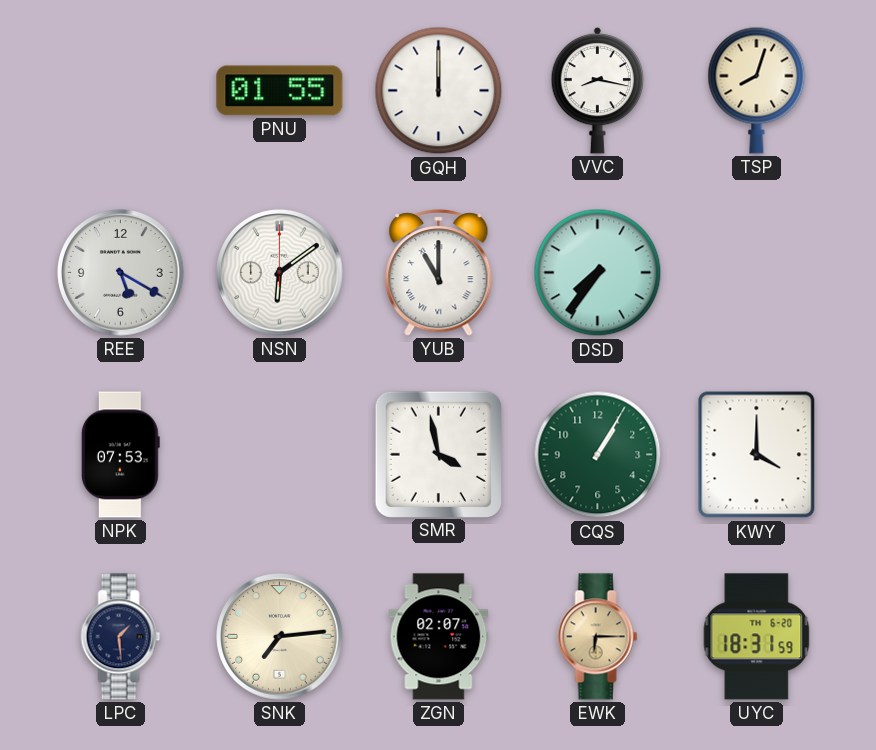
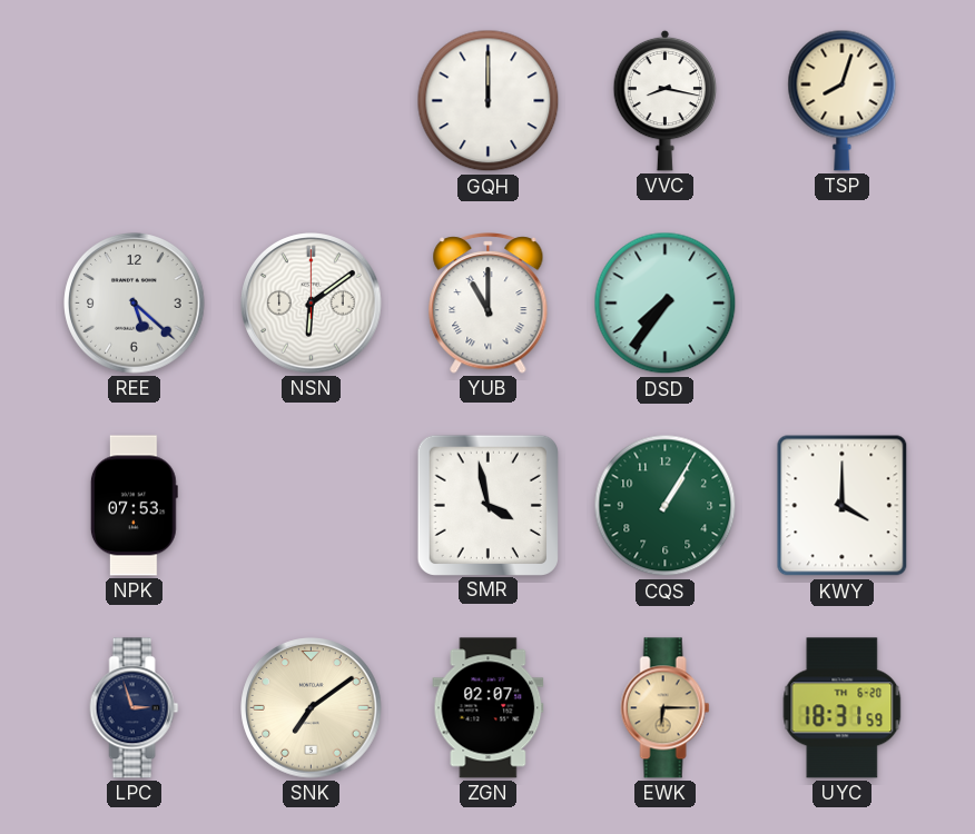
PNU: 01:55 -> none
REE: 5:20 -> 5:22
LPC: 1:29 -> 2:57
SNK: 7:14 -> 7:09
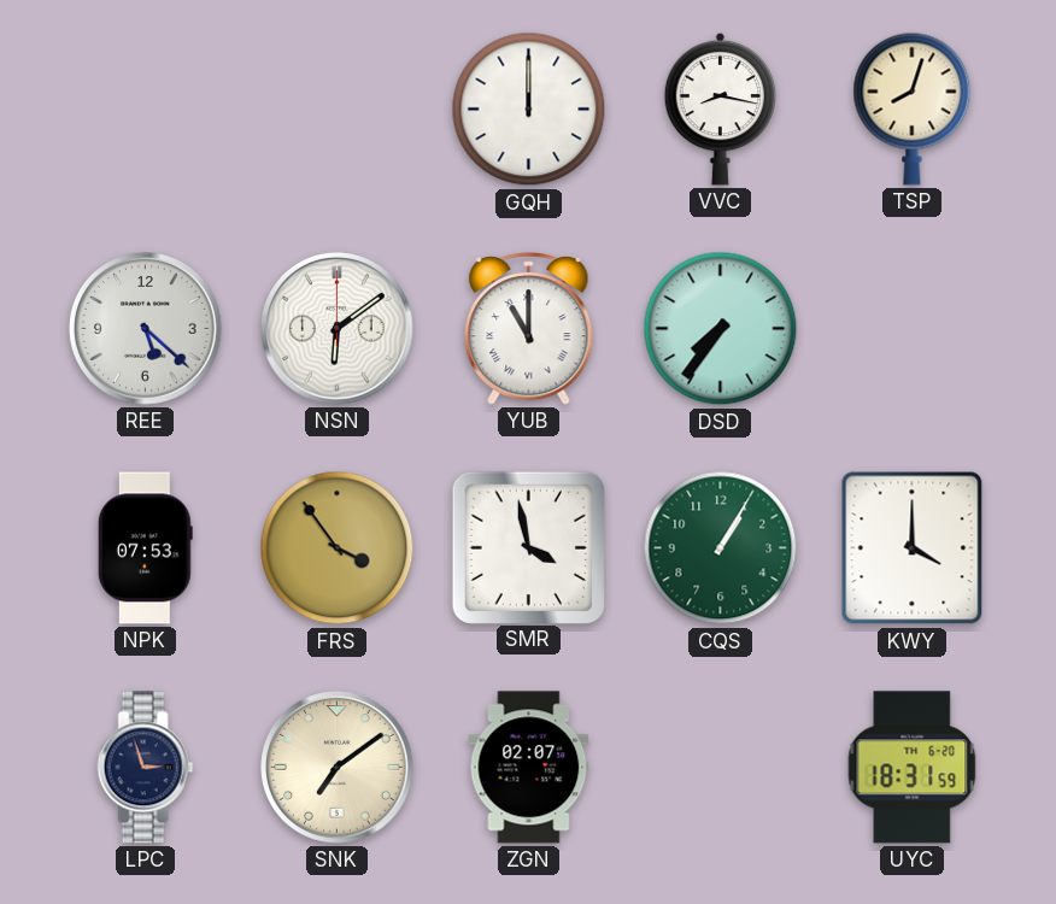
FRS: none -> 3:54
EWK: 6:15 -> none
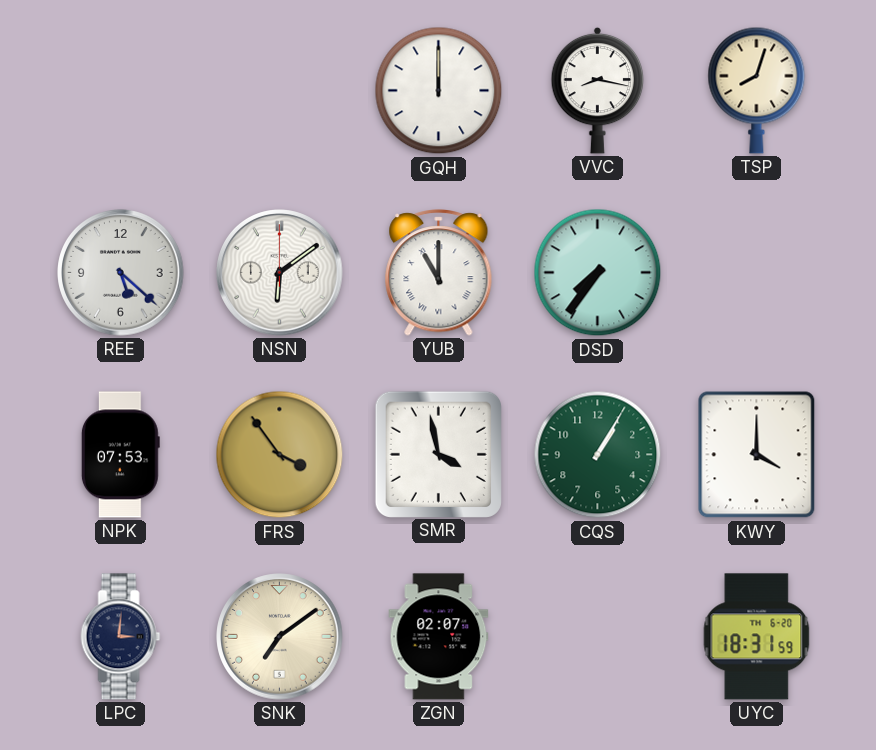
LPC: 2:57 -> 3:01
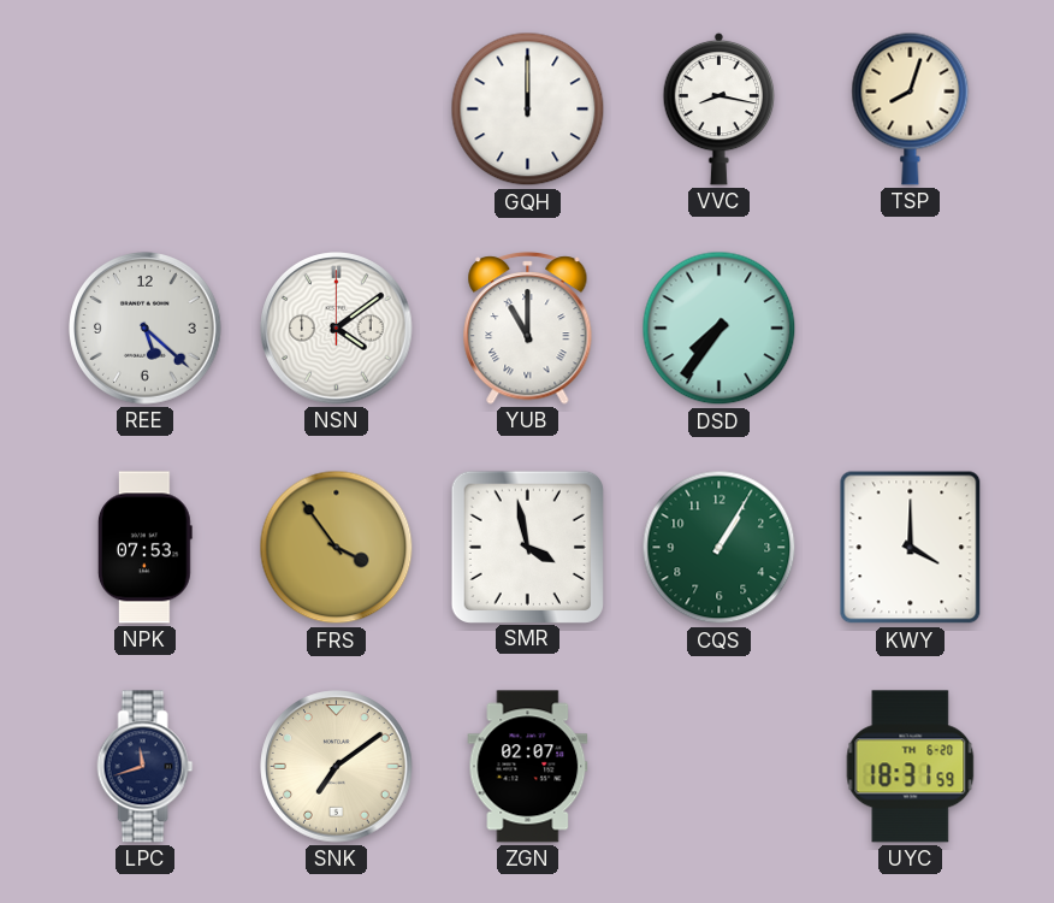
NSN: 6:09 -> 4:09
LPC: 3:01 -> 11:42
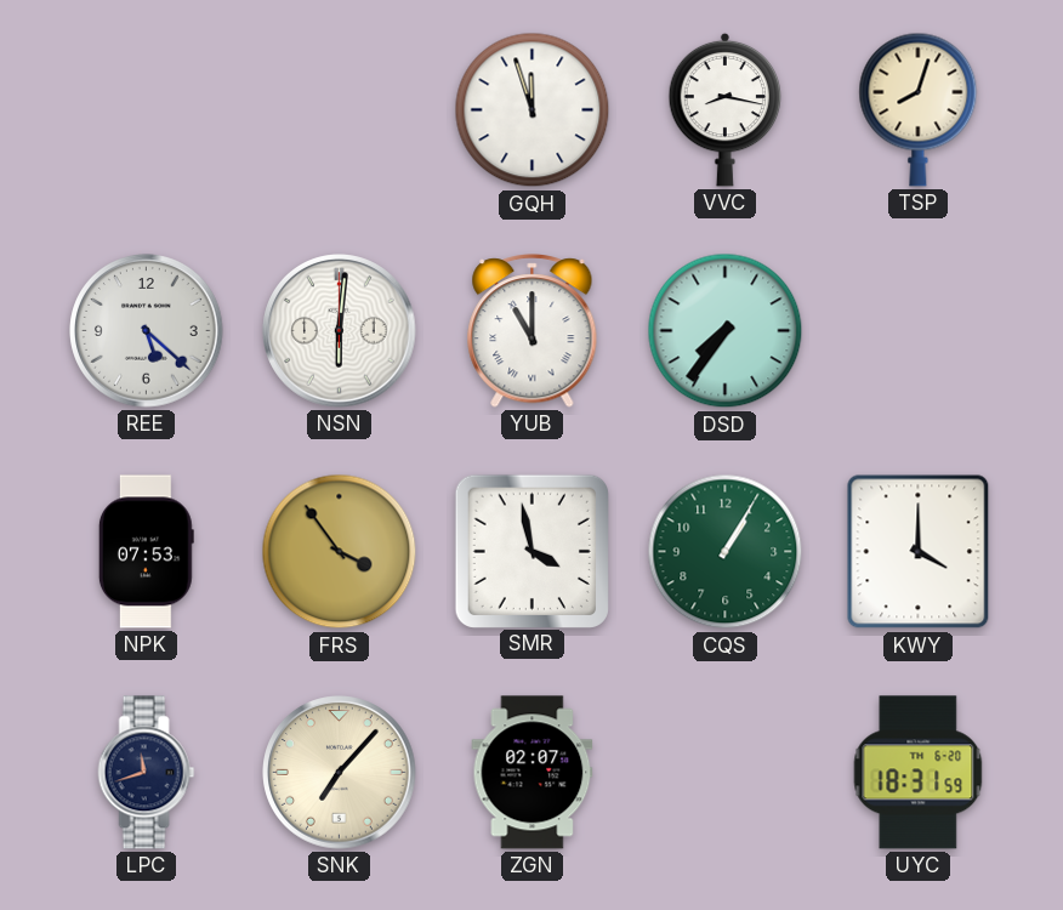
GQH: 12:00 -> 11:57
NSN: 4:09 -> 6:01
SNK: 7:09 -> 7:07
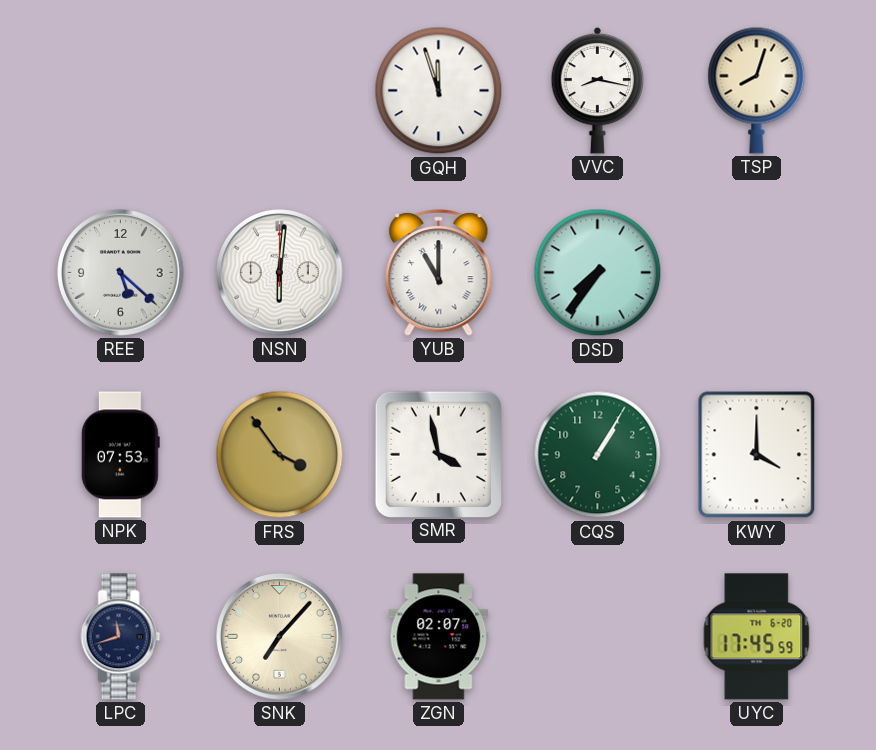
UYC: 18:31 -> 17:45
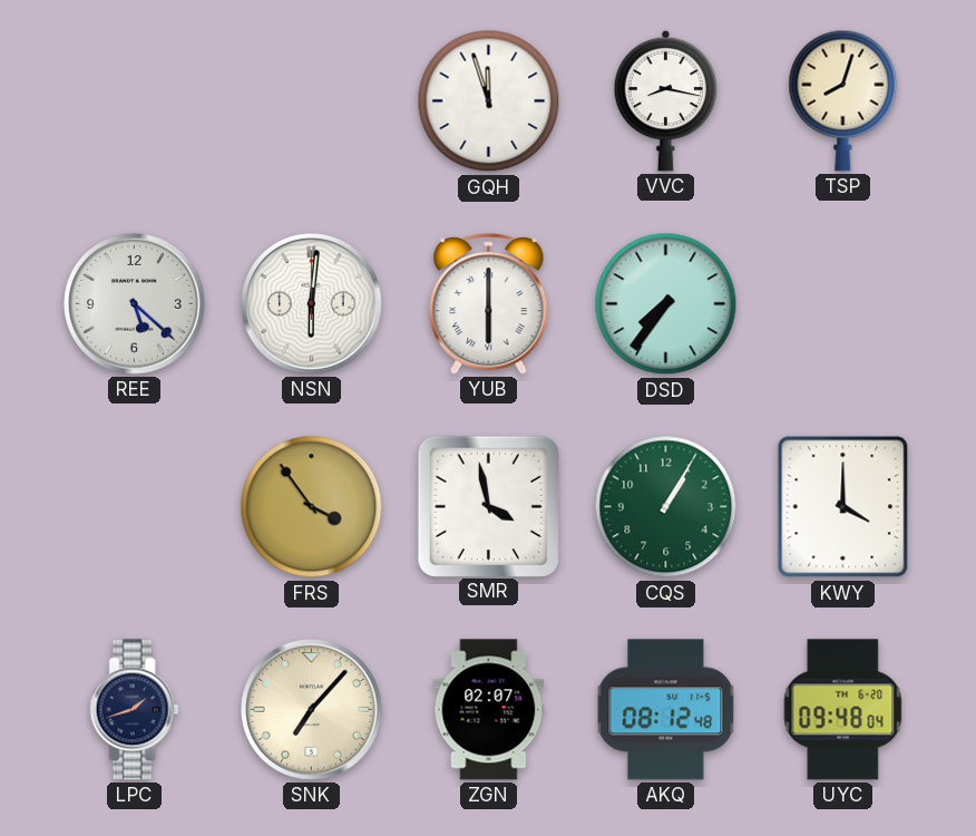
YUB: 11:00 -> 6:00
NPK: 07:53 -> none
LPC: 11:42 -> 1:42
AKQ: none -> 08:12
UYC: 17:45 -> 09:48
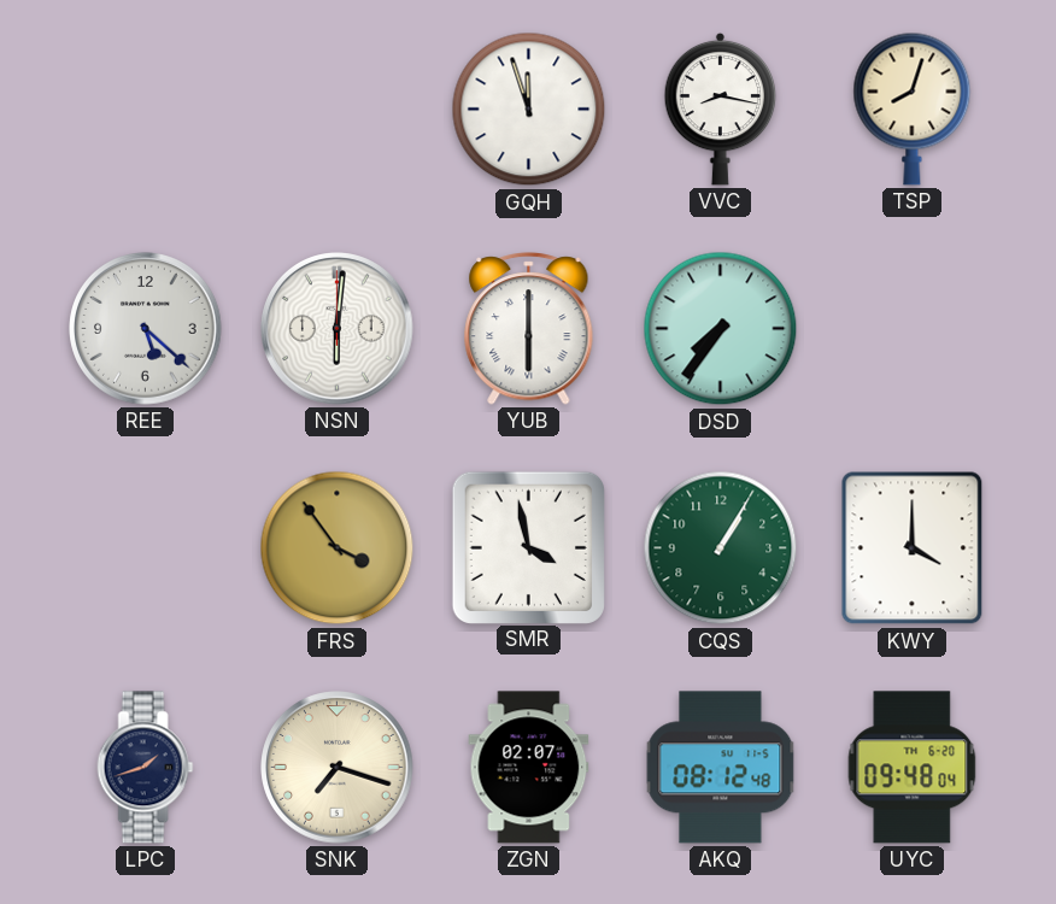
SNK: 7:07 -> 7:18
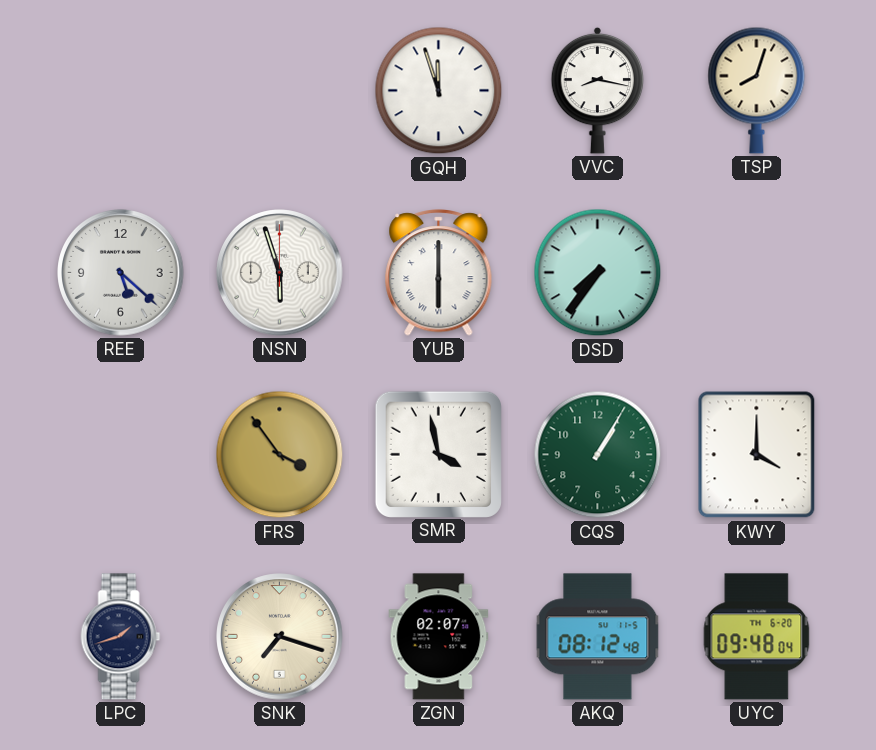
NSN: 6:01 -> 5:57
